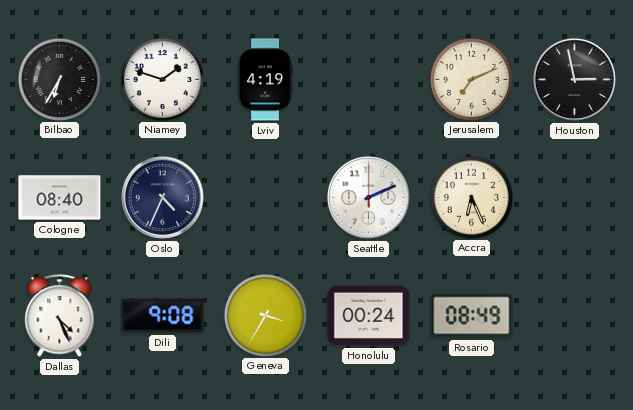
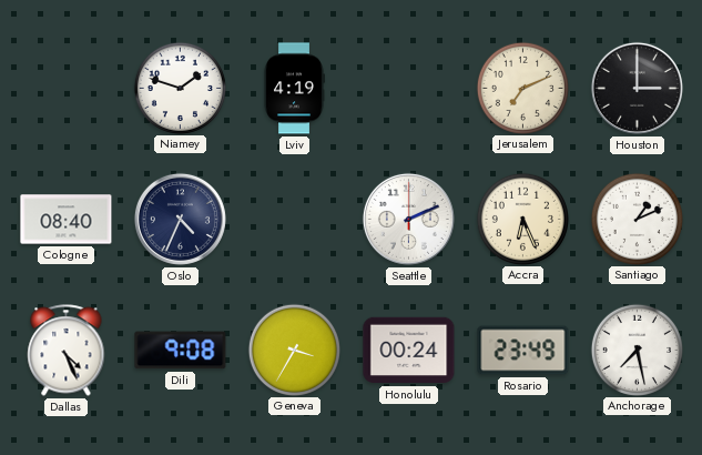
Bilbao: 6:35 -> none
Houston: 2:58 -> 3:00
Santiago: none -> 1:11
Rosario: 08:49 -> 23:49
Anchorage: none -> 7:28
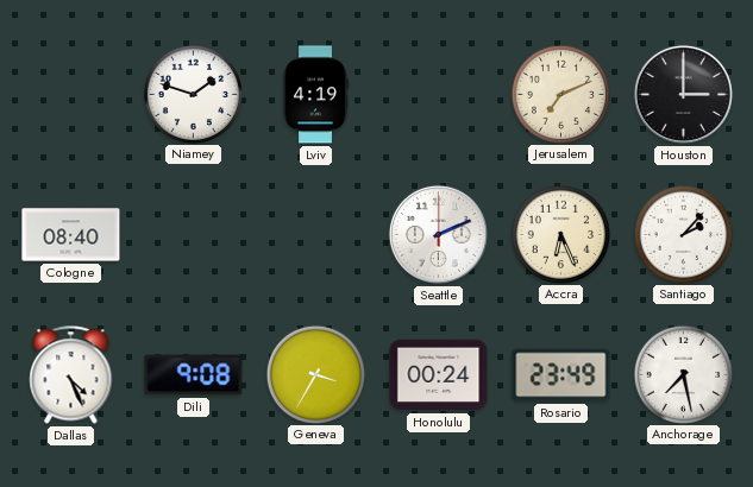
Oslo: 4:34 -> none
Santiago: 1:11 -> 2:07
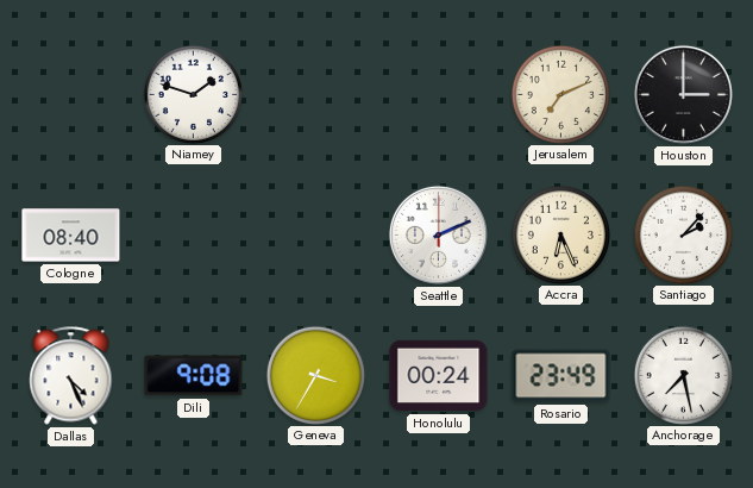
Lviv: 4:19 -> none
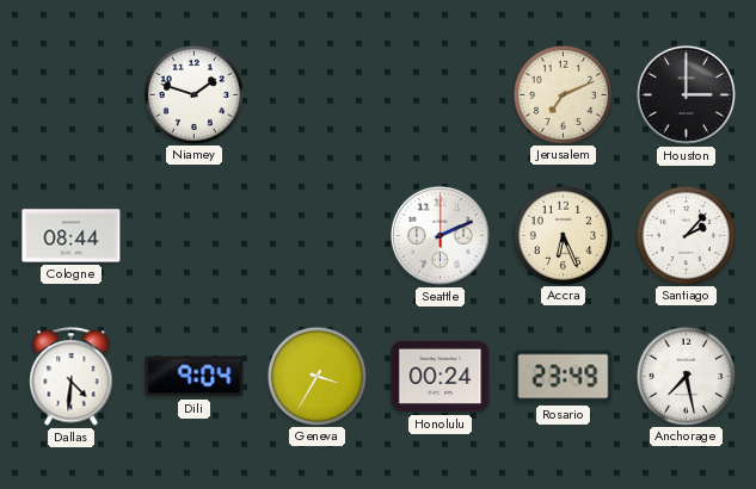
Cologne: 08:40 -> 08:44
Dallas: 4:26 -> 4:31
Dili: 9:08 -> 9:04
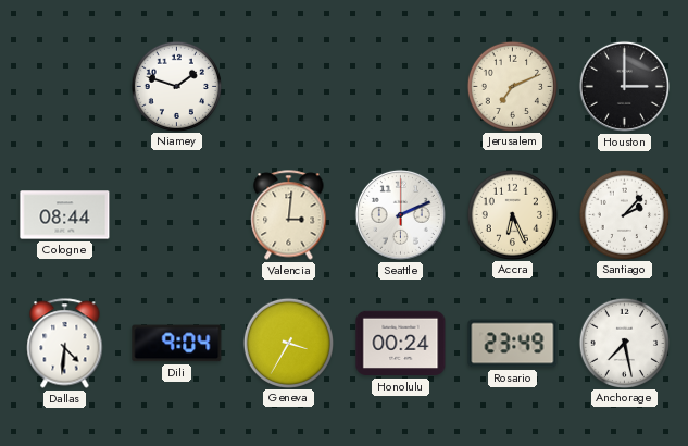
Valencia: none -> 3:01
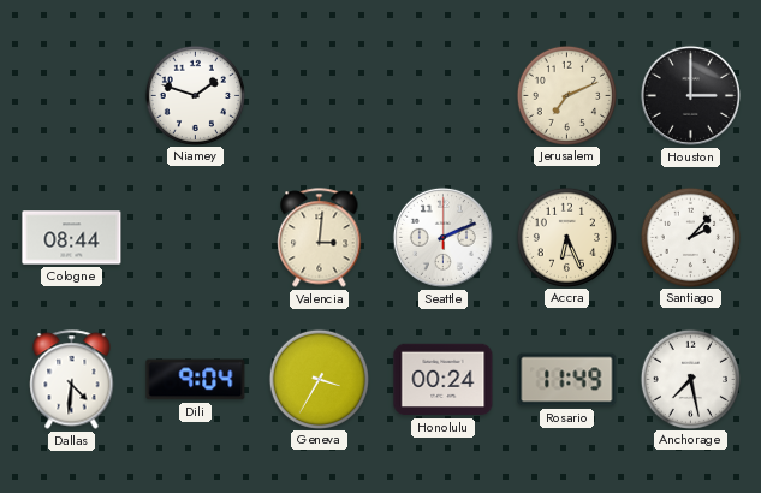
Rosario: 23:49 -> 11:49
